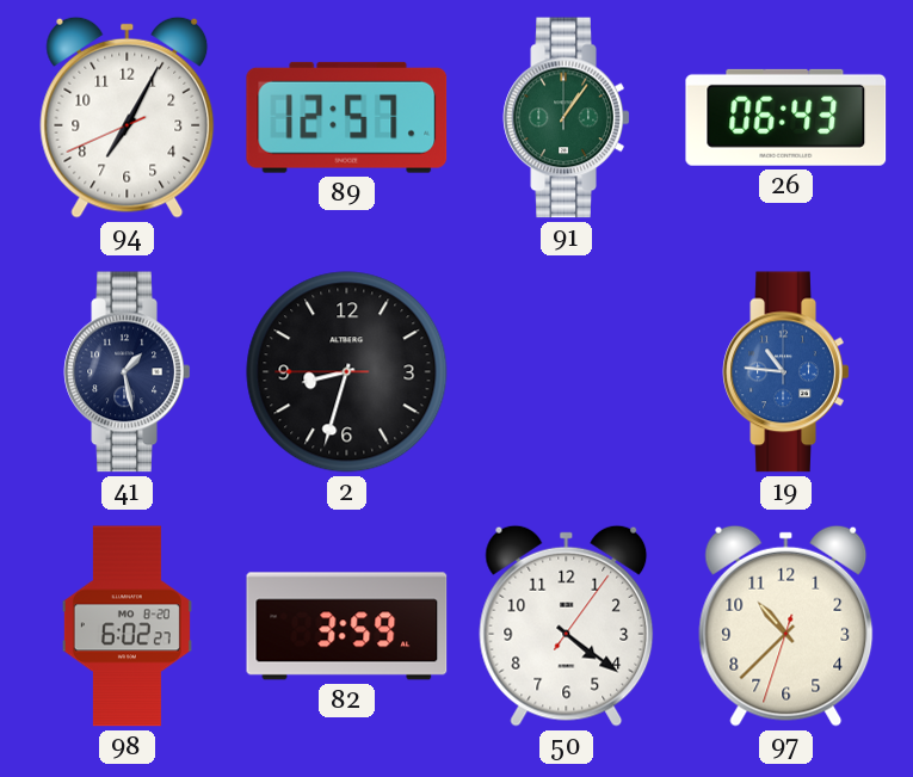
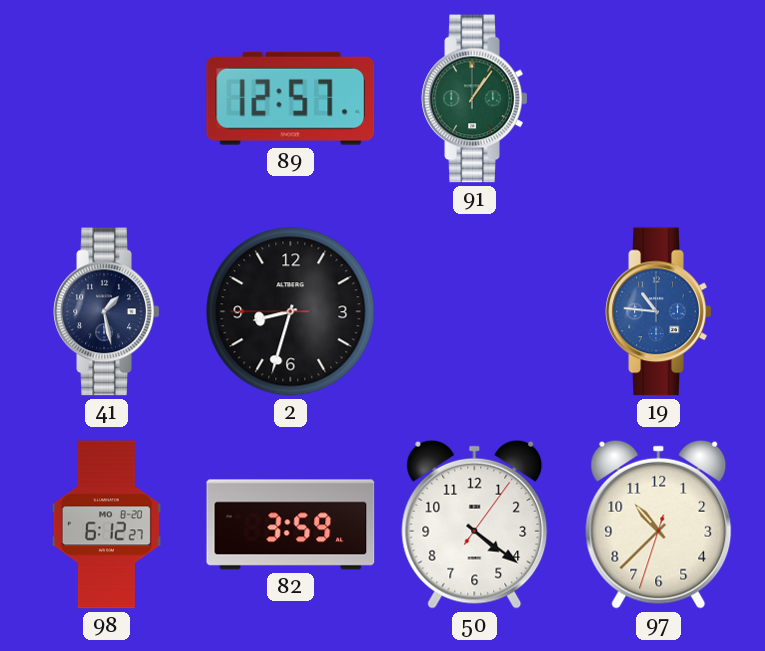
94: 7:04 -> none
26: 06:43 -> none
98: 6:02 -> 6:12
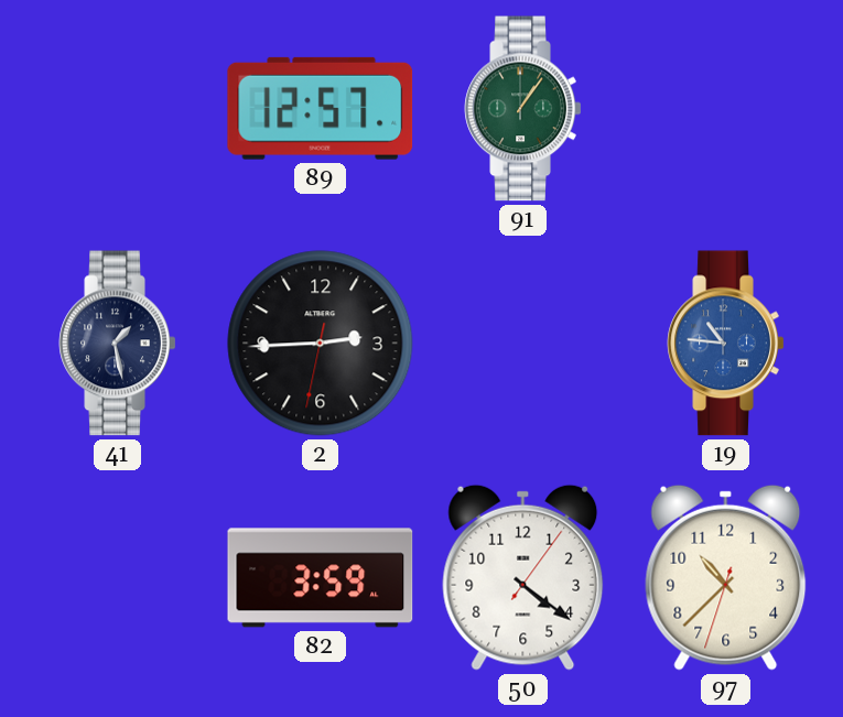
2: 8:32 -> 2:44
98: 6:12 -> none
